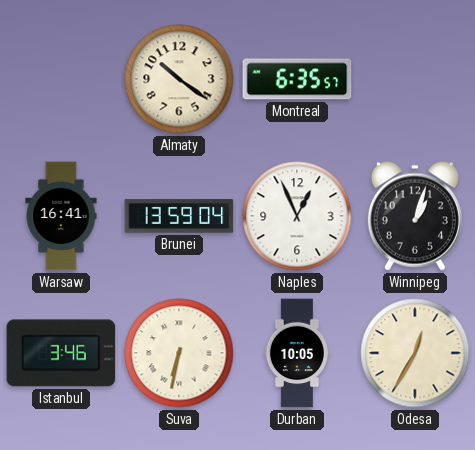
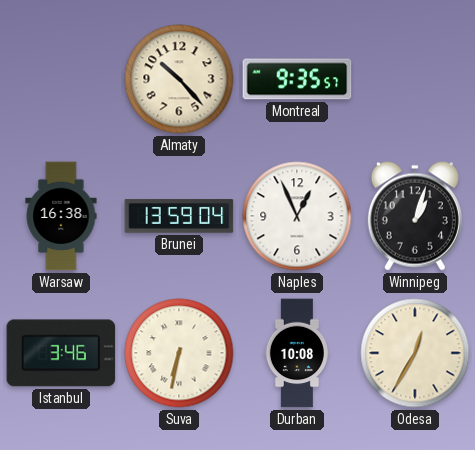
Almaty: 10:21 -> 10:23
Montreal: 6:35 -> 9:35
Warsaw: 16:41 -> 16:38
Durban: 10:05 -> 10:08
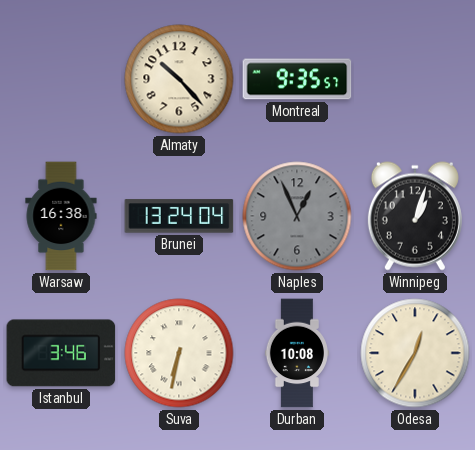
Brunei: 13:59 -> 13:24
Naples dial: white -> grey
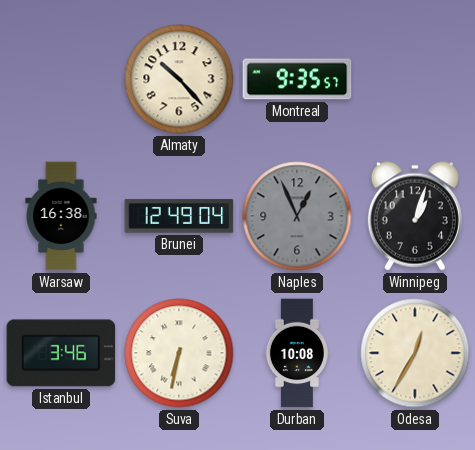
Brunei: 13:24 -> 12:49
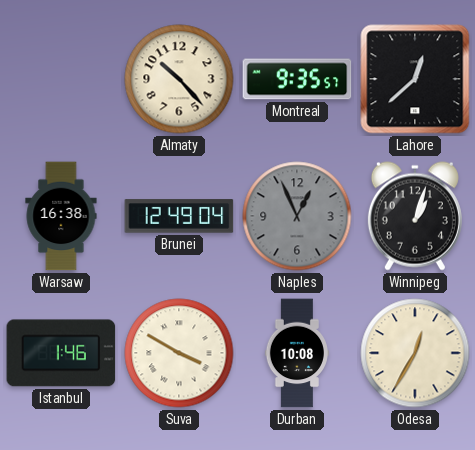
Lahore: none -> 12:38
Istanbul: 3:46 -> 1:46
Suva: 6:32 -> 3:50
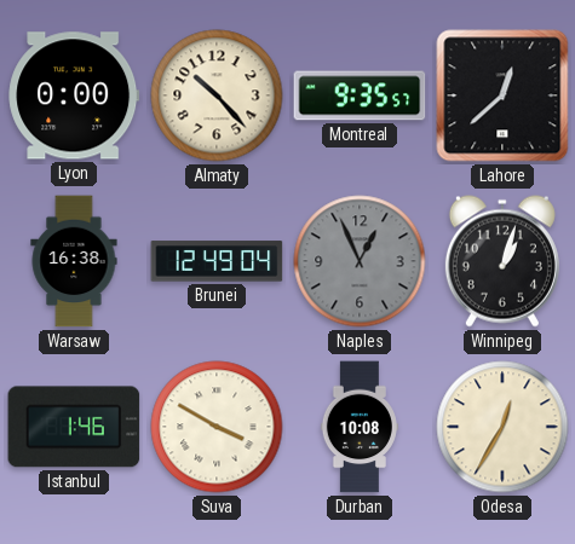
Lyon: none -> 0:00
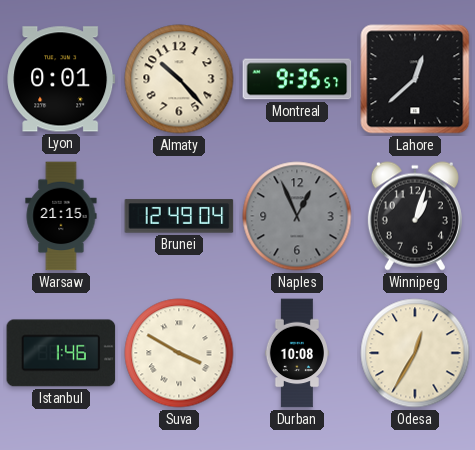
Lyon: 0:00 -> 0:01
Warsaw: 16:38 -> 21:15
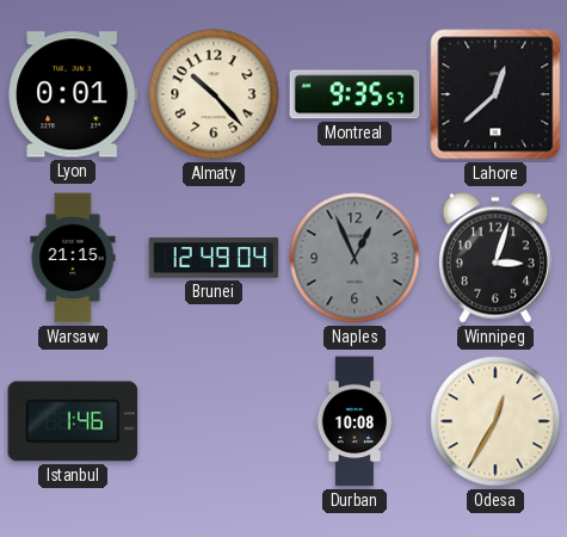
Winnipeg: 1:03 -> 3:03
Suva: 3:50 -> none
